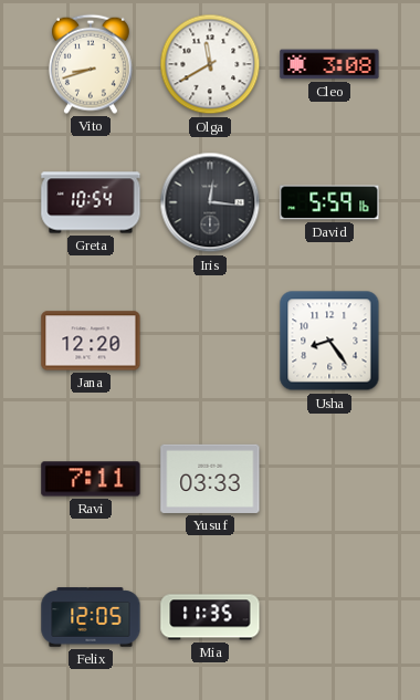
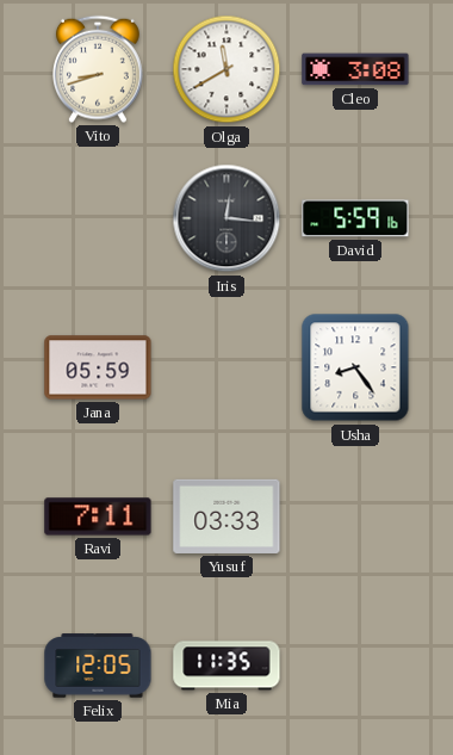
Greta: 10:54 -> none
Jana: 12:20 -> 05:59
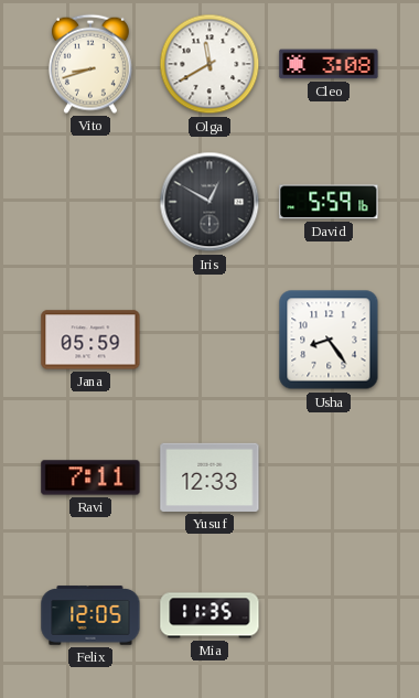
Iris: 12:16 -> 12:50
Yusuf: 03:33 -> 12:33
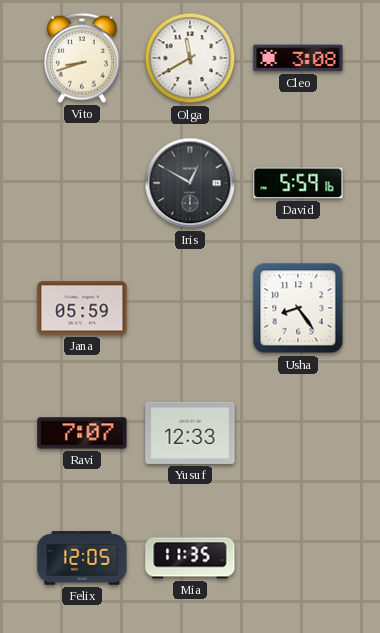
Ravi: 7:11 -> 7:07
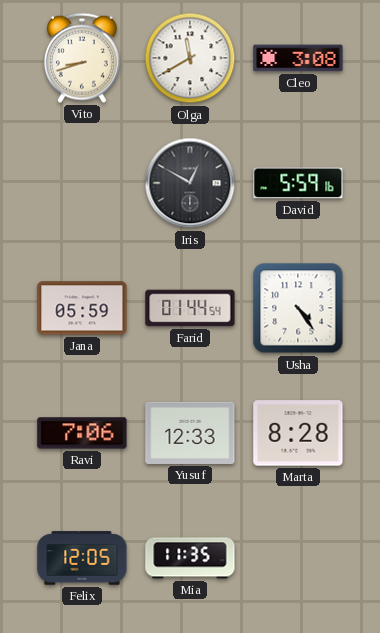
Farid: none -> 01:44
Usha: 8:24 -> 4:24
Ravi: 7:07 -> 7:06
Marta: none -> 8:28
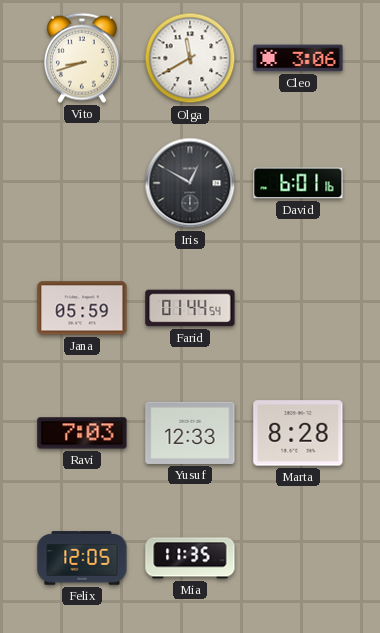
Cleo: 3:08 -> 3:06
David: 5:59 -> 6:01
Usha: 4:24 -> none
Ravi: 7:06 -> 7:03
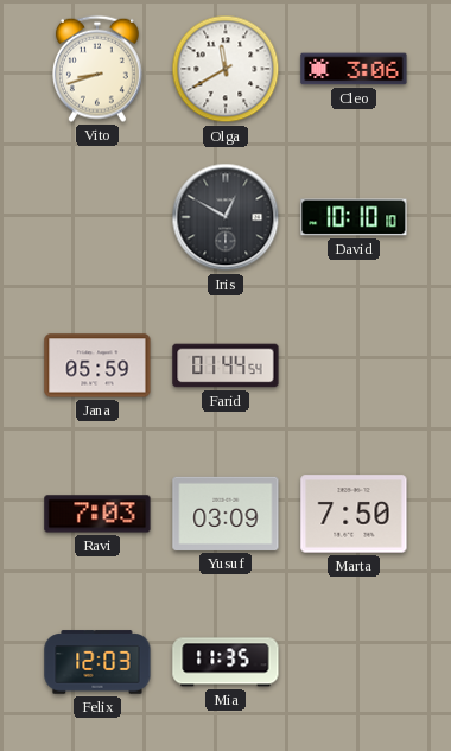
David: 6:01 -> 10:10
Yusuf: 12:33 -> 03:09
Marta: 8:28 -> 7:50
Felix: 12:05 -> 12:03
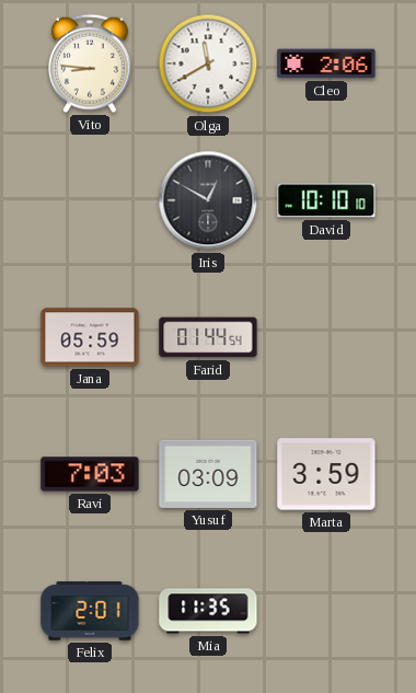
Vito: 8:42 -> 8:46
Cleo: 3:06 -> 2:06
Marta: 7:50 -> 3:59
Felix: 12:03 -> 2:01
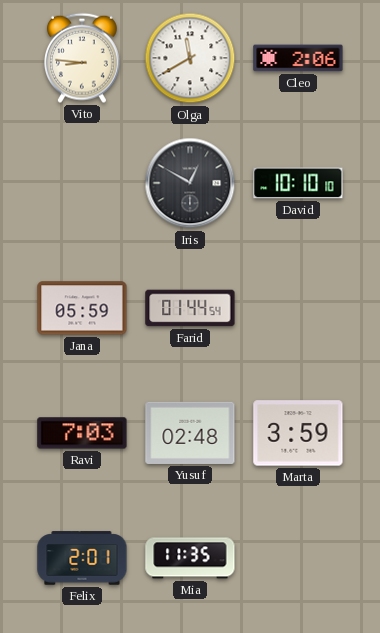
Yusuf: 03:09 -> 02:48
